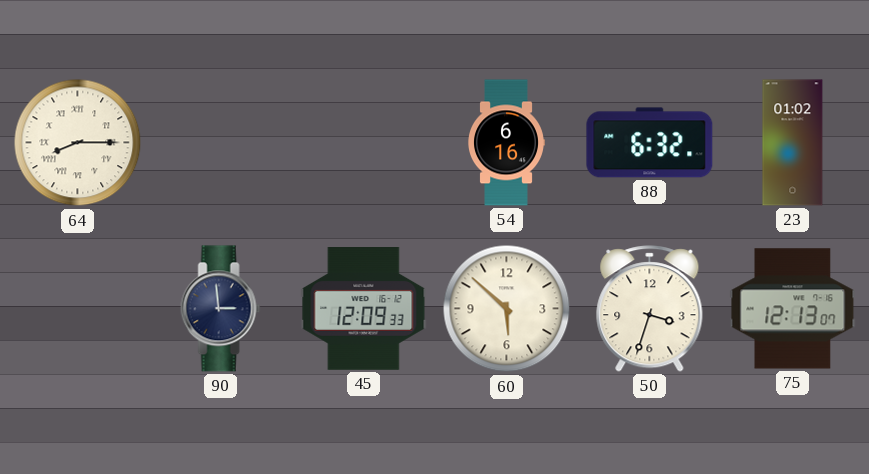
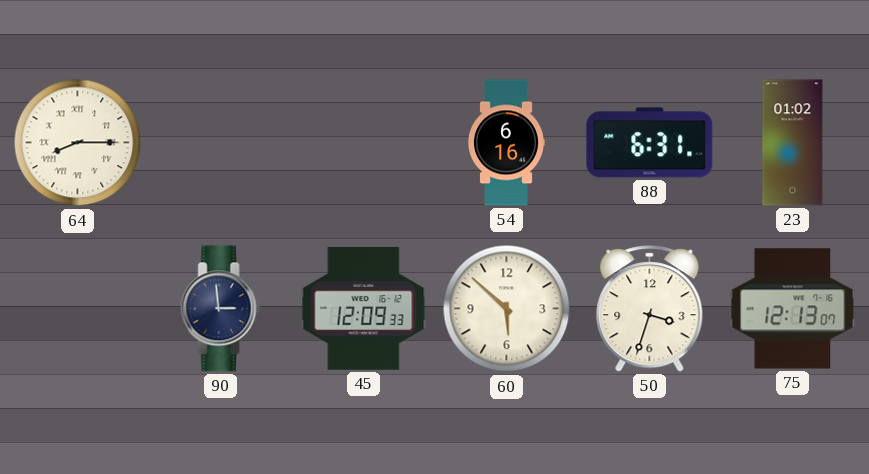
88: 6:32 -> 6:31
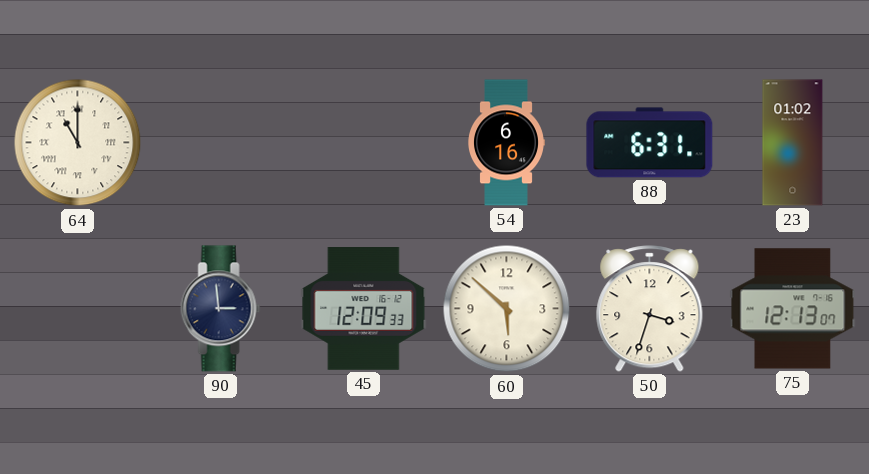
64: 8:15 -> 11:00
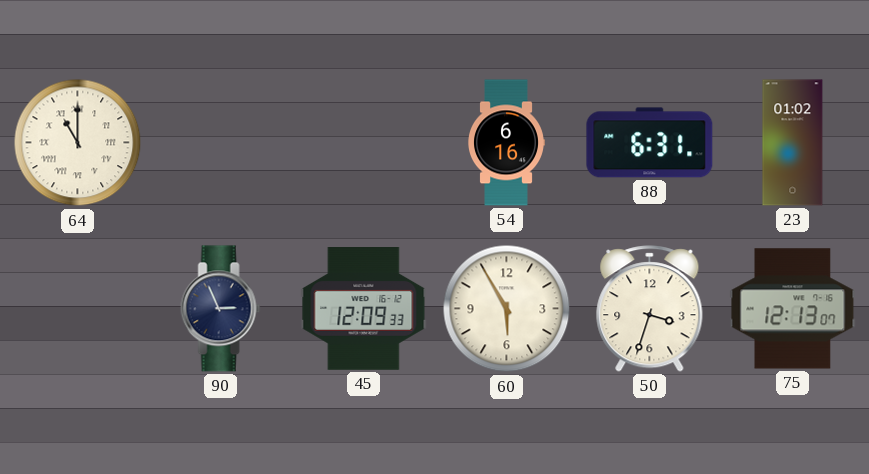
90: 2:59 -> 2:56
60: 5:52 -> 5:55
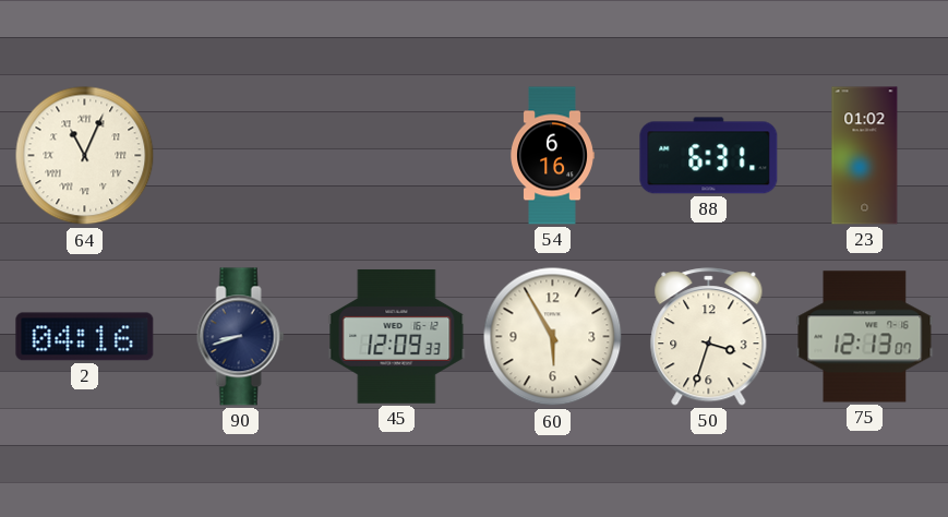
64: 11:00 -> 11:04
2: none -> 04:16
90: 2:56 -> 8:42
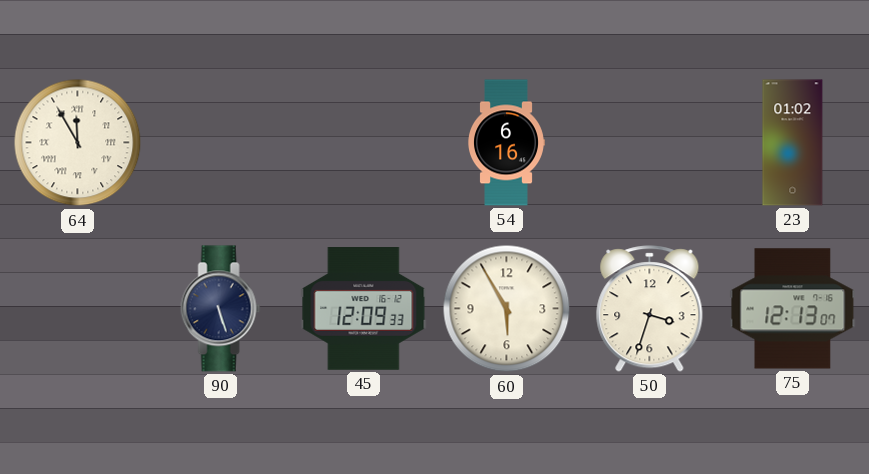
64: 11:04 -> 11:55
88: 6:31 -> none
2: 04:16 -> none
90: 8:42 -> 5:27
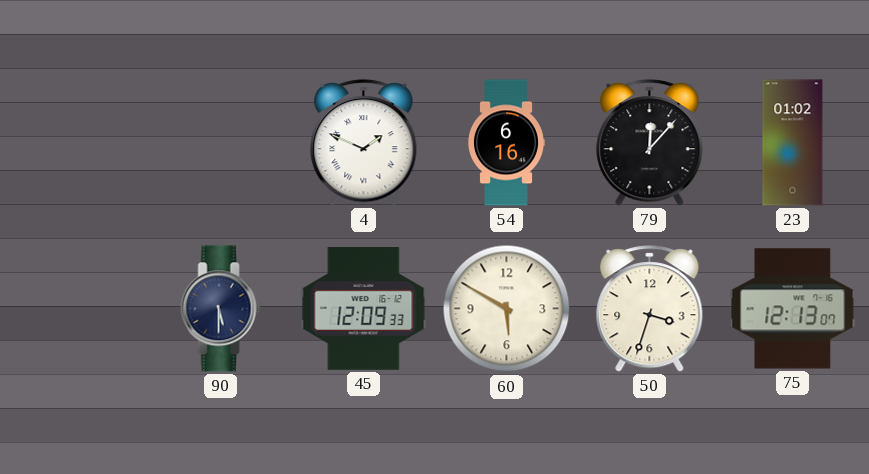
64: 11:55 -> none
4: none -> 1:49
79: none -> 12:07
90: 5:27 -> 5:30
60: 5:55 -> 5:50
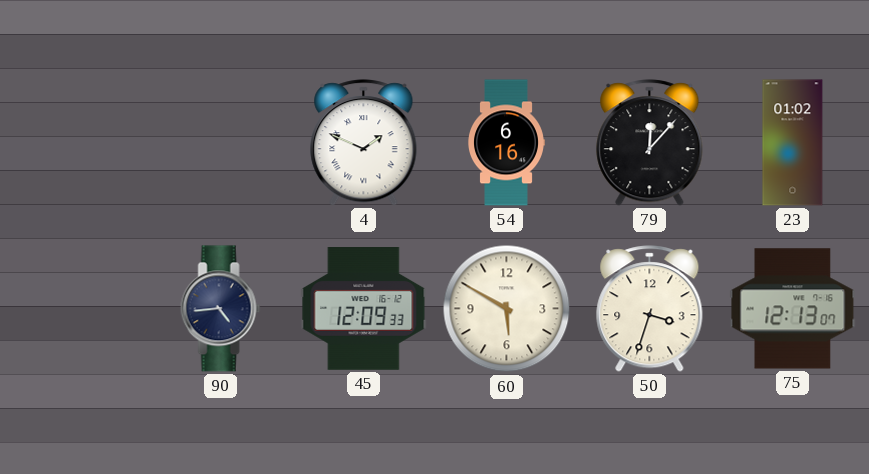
90: 5:30 -> 4:44
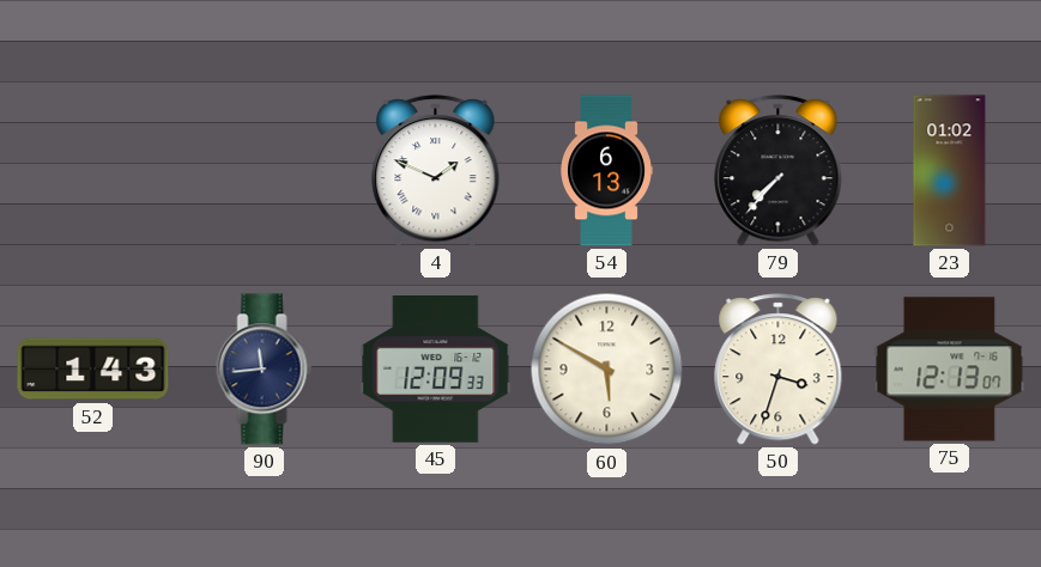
54: 6:16 -> 6:13
79: 12:07 -> 7:37
52: none -> 1:43
90: 4:44 -> 11:44
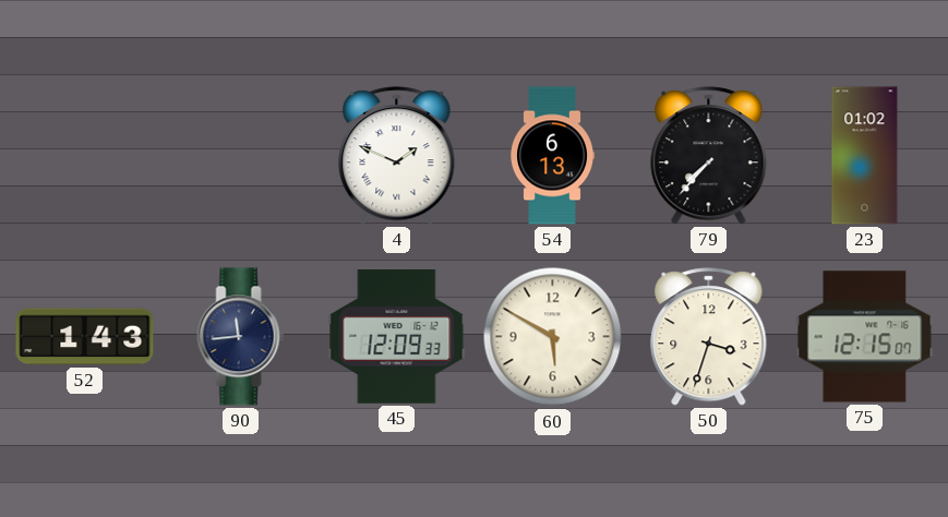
75: 12:13 -> 12:15
